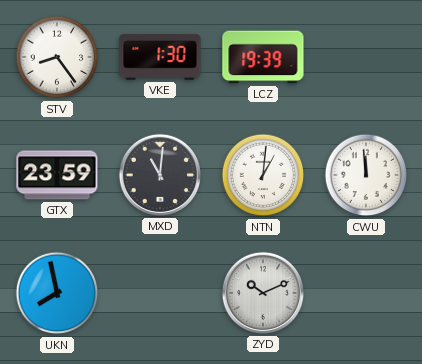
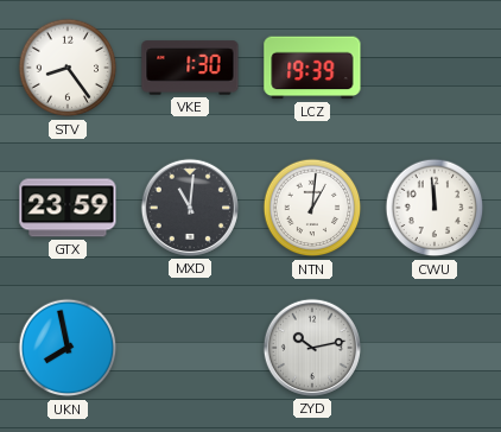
ZYD: 10:11 -> 10:13
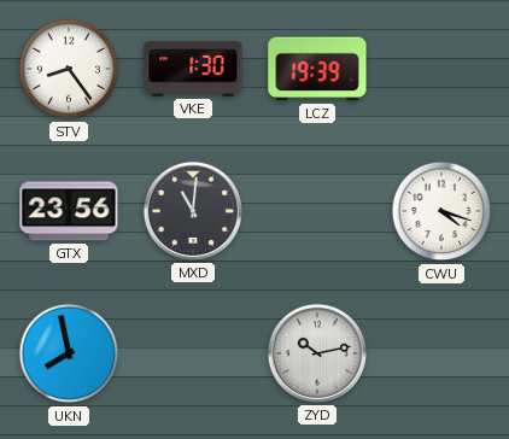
GTX: 23:59 -> 23:56
NTN: 1:01 -> none
CWU: 11:59 -> 4:18
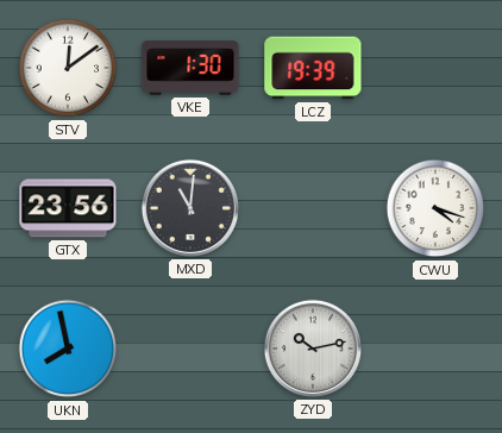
STV: 8:24 -> 12:09
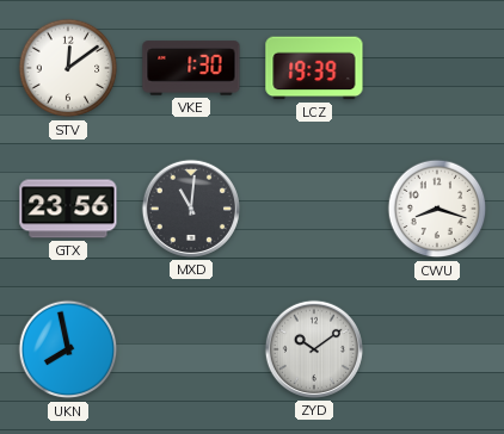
CWU: 4:18 -> 8:18
ZYD: 10:13 -> 10:09
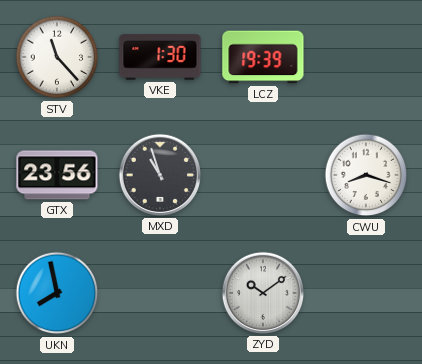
STV: 12:09 -> 11:23
MXD: 11:01 -> 10:57
